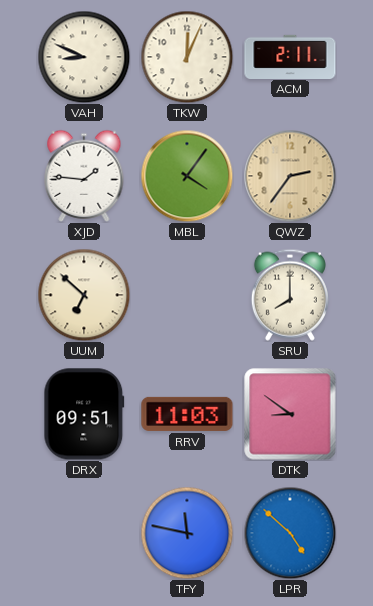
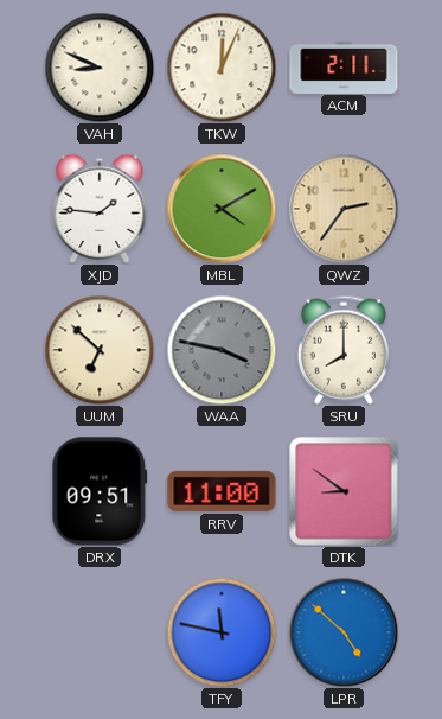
MBL: 4:06 -> 4:10
WAA: none -> 3:47
RRV: 11:03 -> 11:00
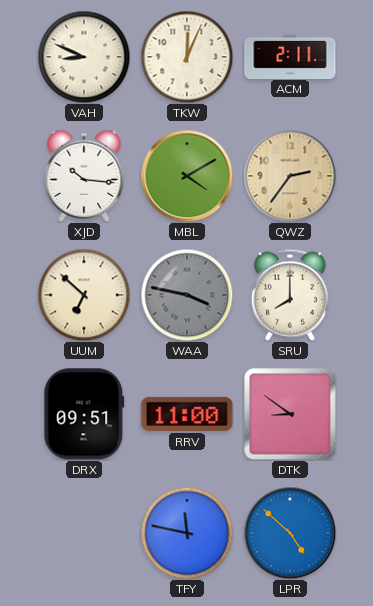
XJD: 1:46 -> 10:16
